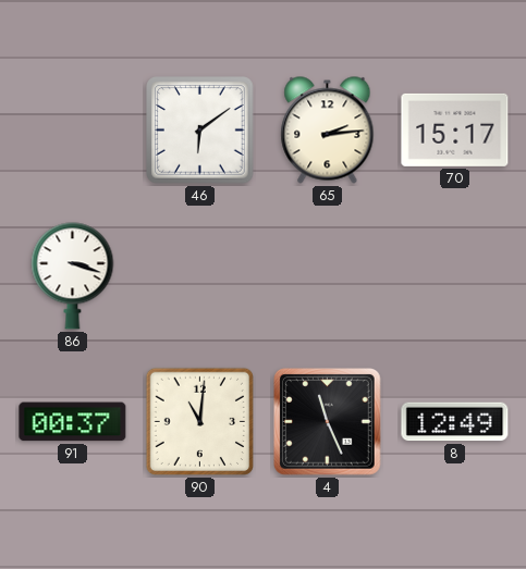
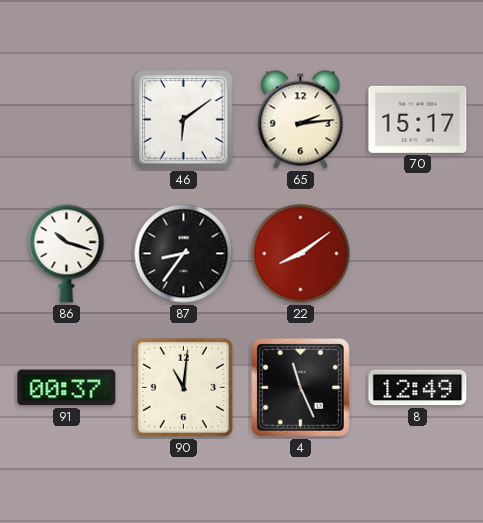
86: 3:18 -> 10:18
87: none -> 8:36
22: none -> 8:09
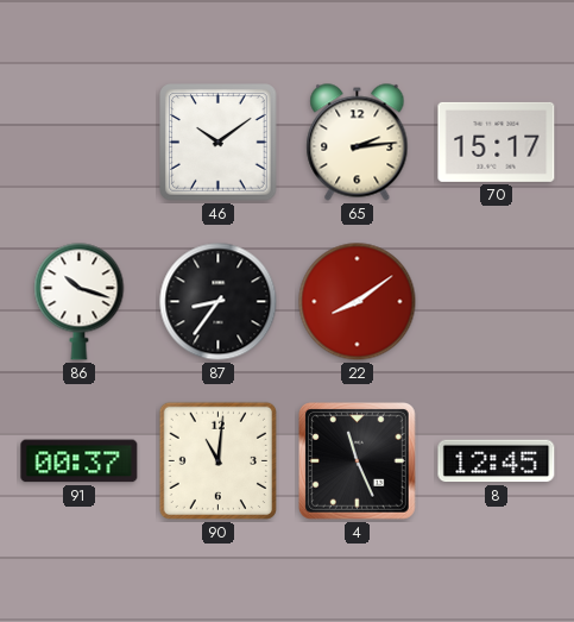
46: 6:09 -> 10:09
8: 12:49 -> 12:45
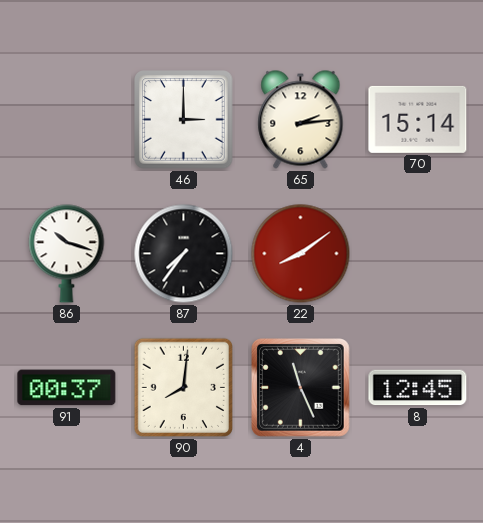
46: 10:09 -> 3:00
70: 15:17 -> 15:14
87: 8:36 -> 7:36
90: 11:01 -> 8:01
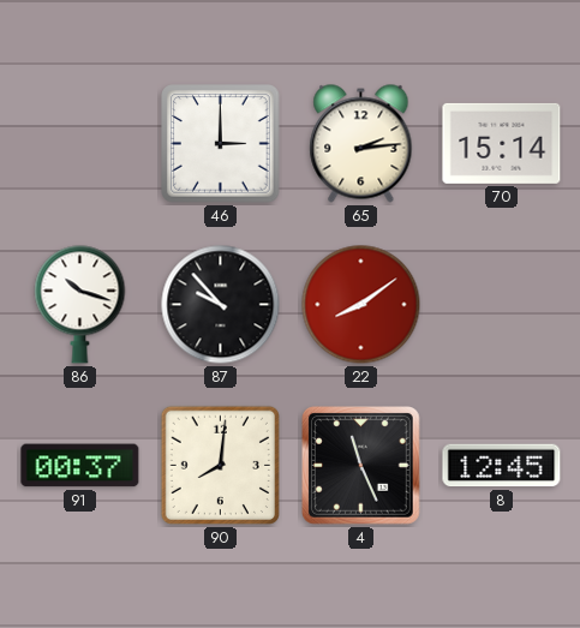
87: 7:36 -> 9:53
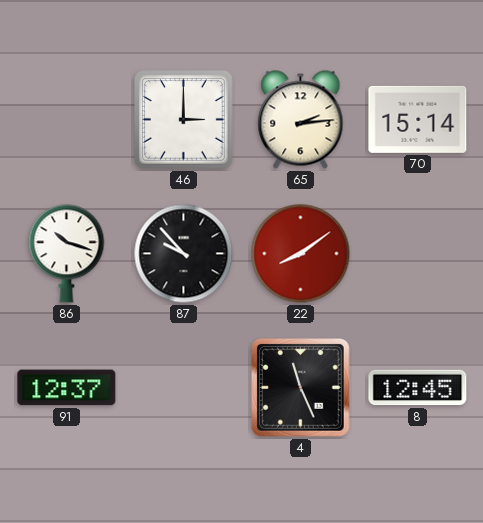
91: 00:37 -> 12:37
90: 8:01 -> none
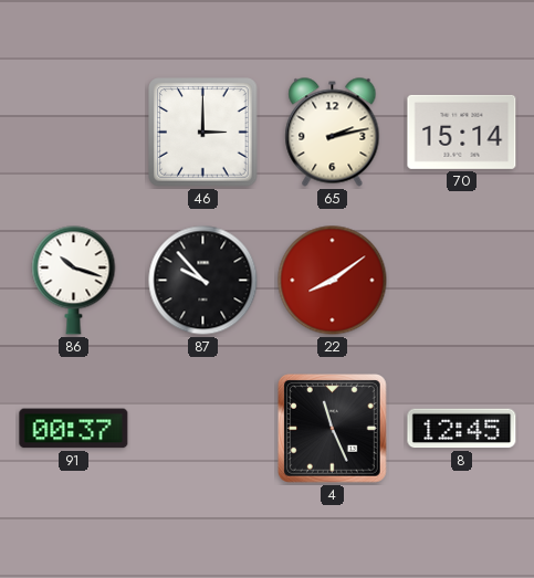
65: 2:14 -> 2:13
91: 12:37 -> 00:37
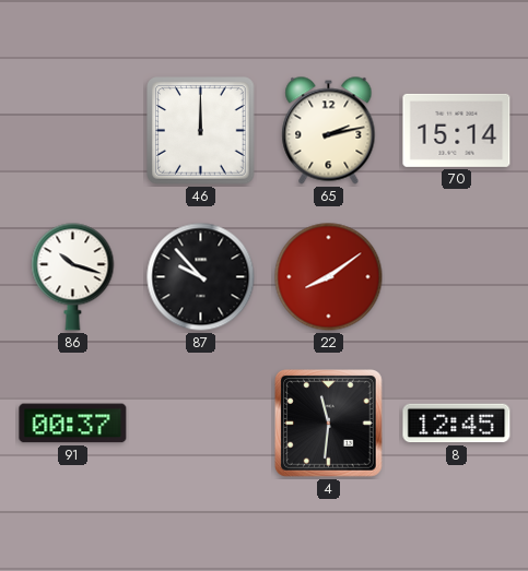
46: 3:00 -> 12:00
4: 11:26 -> 11:31
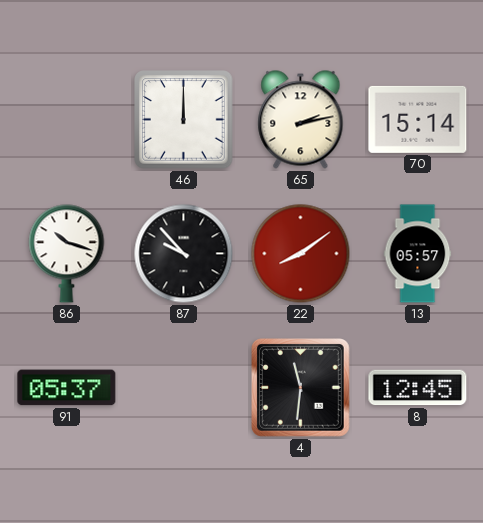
13: none -> 05:57
91: 00:37 -> 05:37
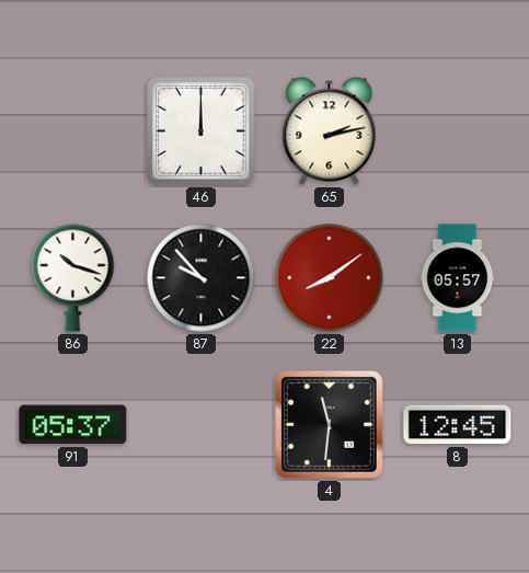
70: 15:14 -> none
